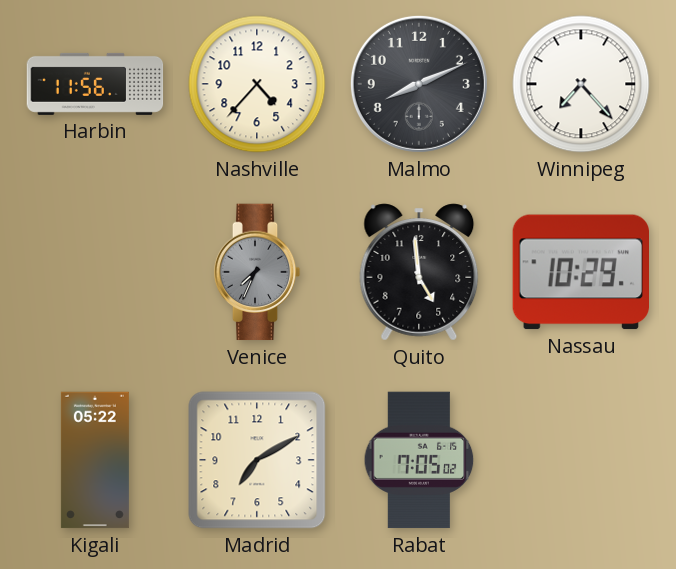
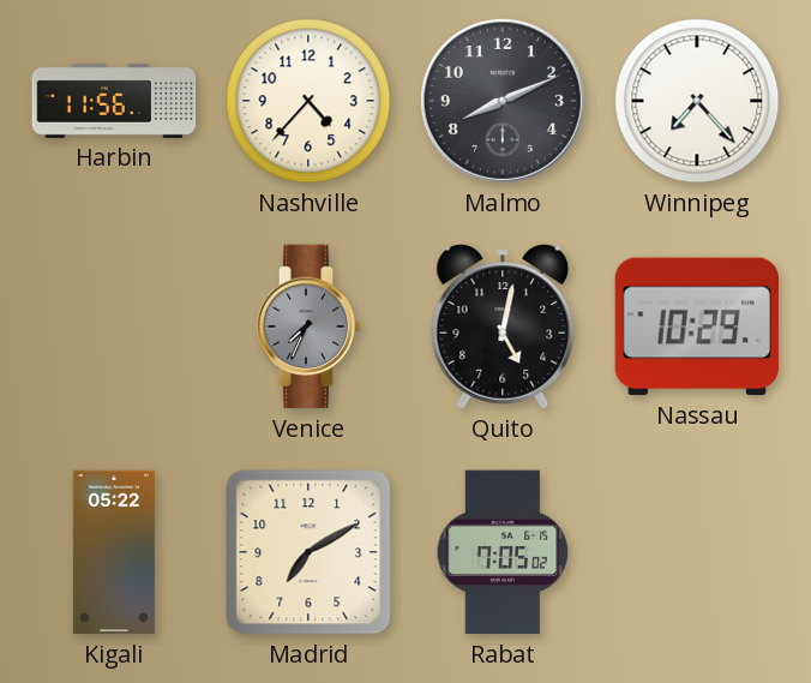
Quito: 4:59 -> 5:02
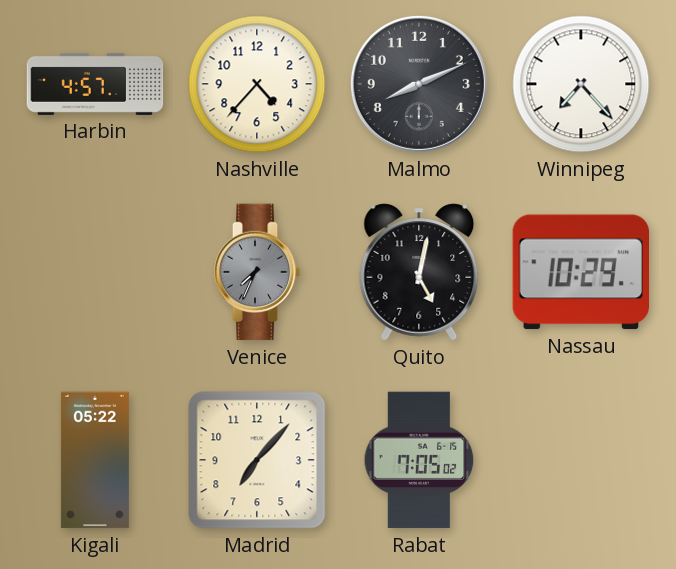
Harbin: 11:56 -> 4:57
Madrid: 7:10 -> 7:07
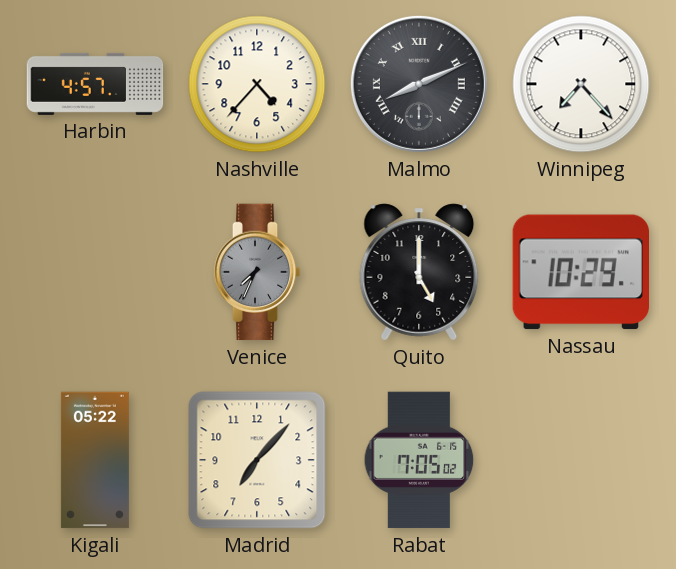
Malmo numerals: Arabic -> Roman
Quito: 5:02 -> 5:00
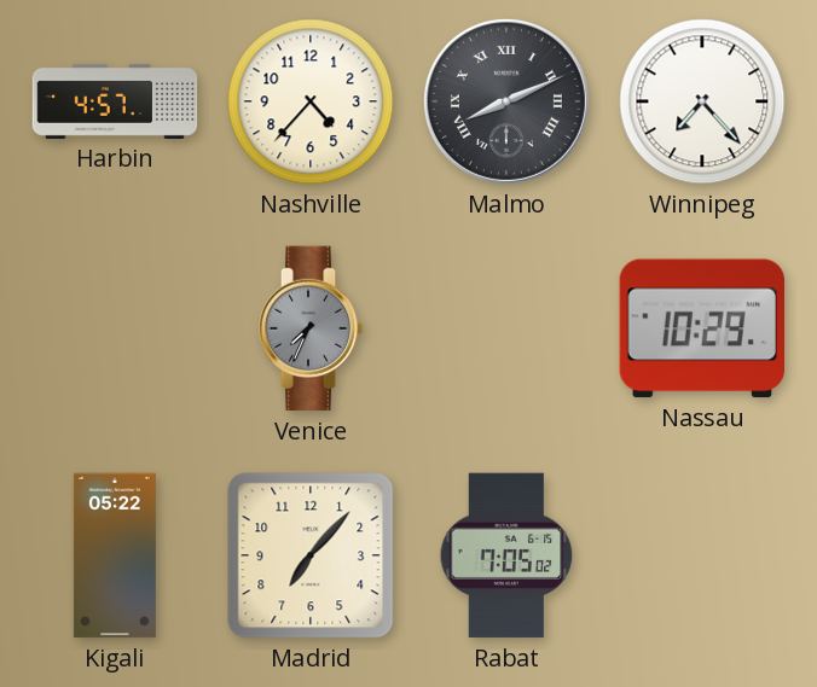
Quito: 5:00 -> none
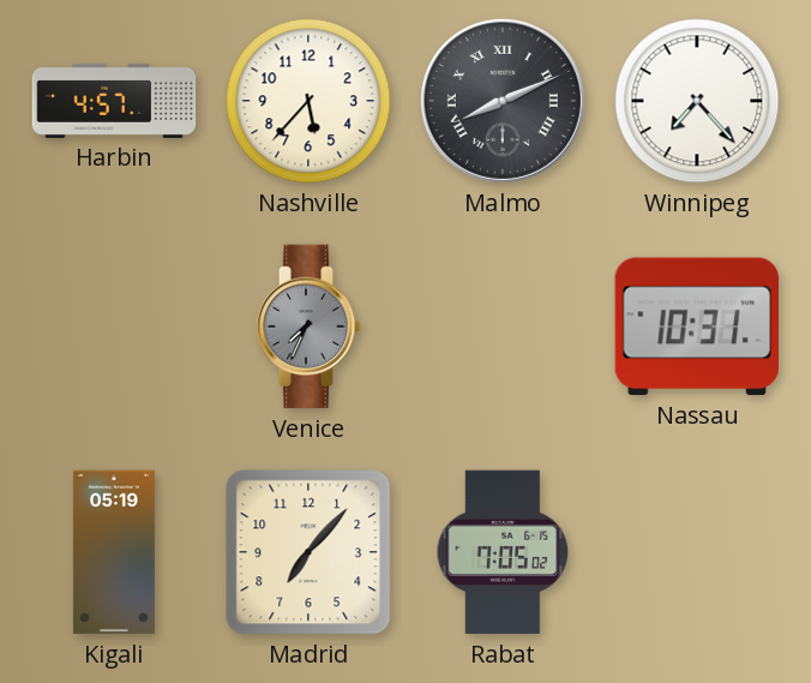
Nashville: 4:37 -> 5:37
Nassau: 10:29 -> 10:31
Kigali: 05:22 -> 05:19
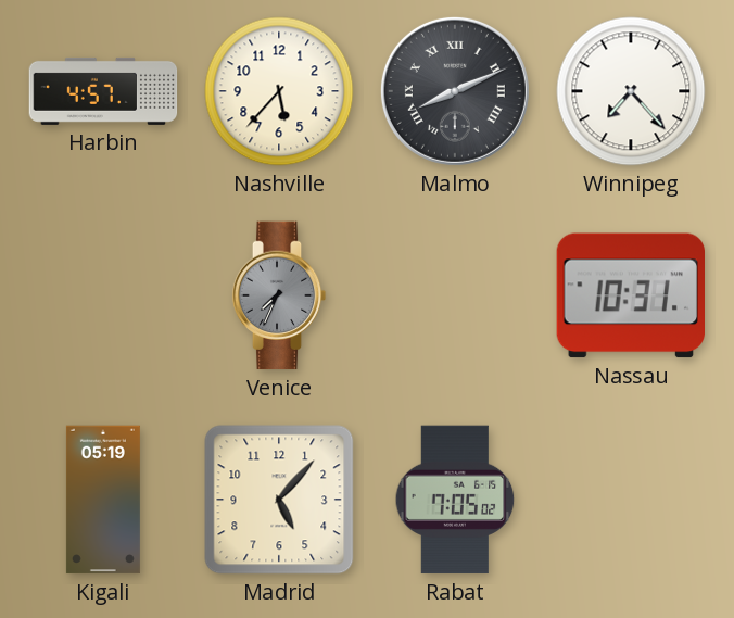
Madrid: 7:07 -> 5:07
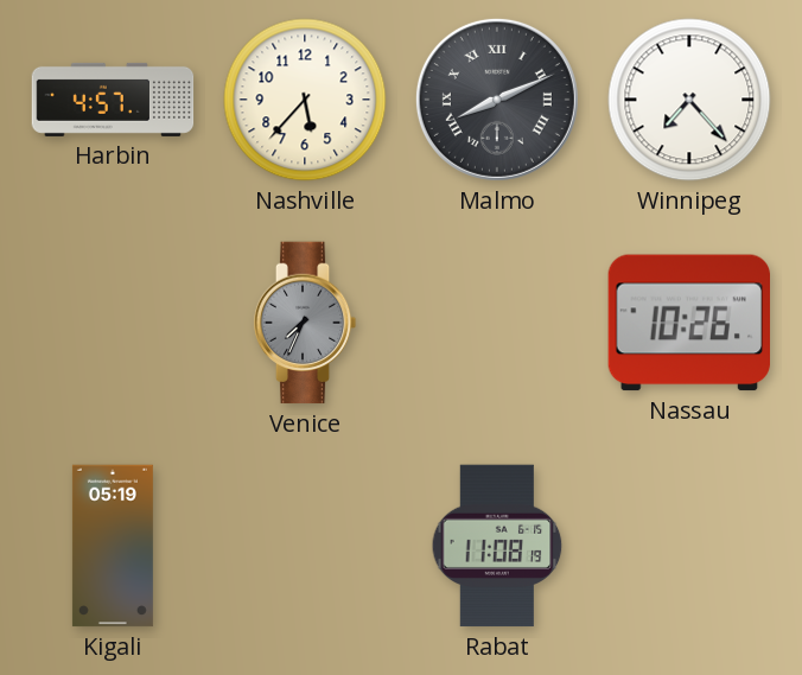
Nassau: 10:31 -> 10:26
Madrid: 5:07 -> none
Rabat: 7:05 -> 11:08
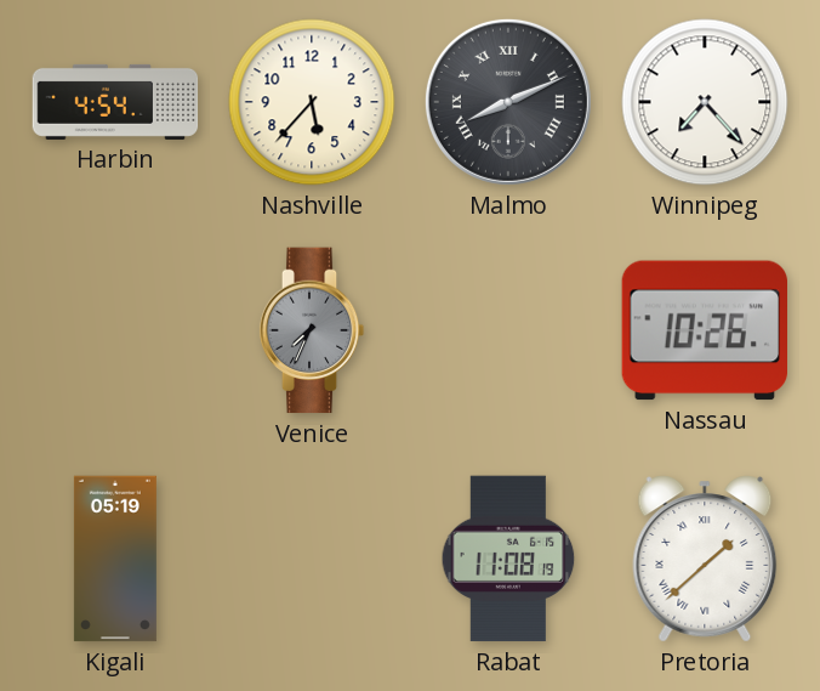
Harbin: 4:57 -> 4:54
Pretoria: none -> 1:38
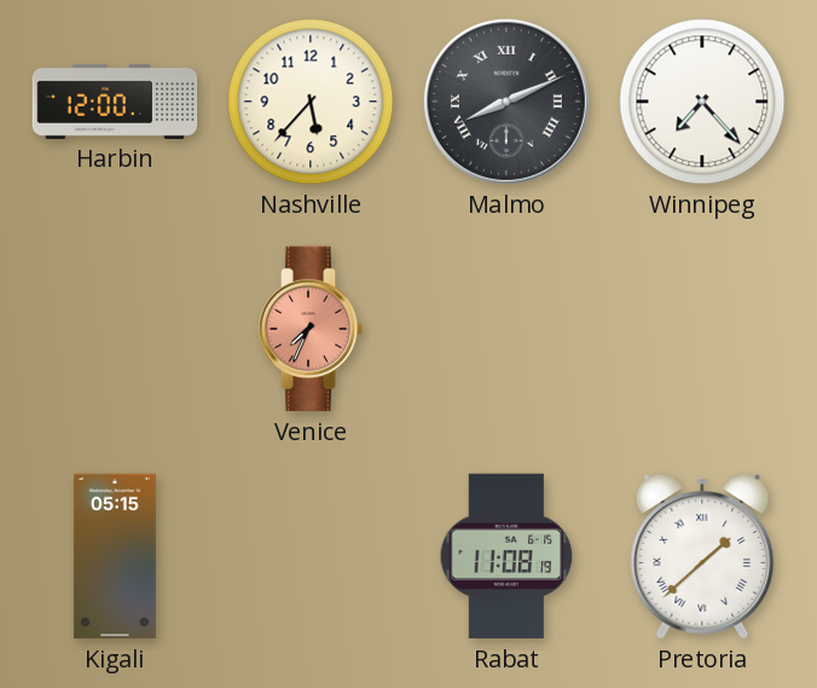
Harbin: 4:54 -> 12:00
Venice dial: grey -> salmon
Nassau: 10:26 -> none
Kigali: 05:19 -> 05:15
